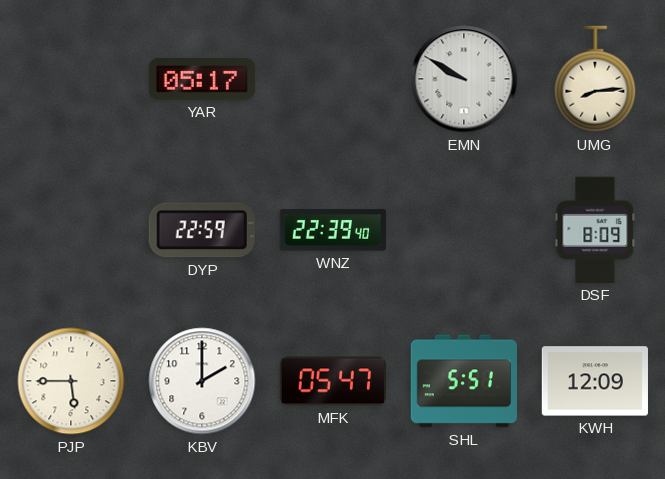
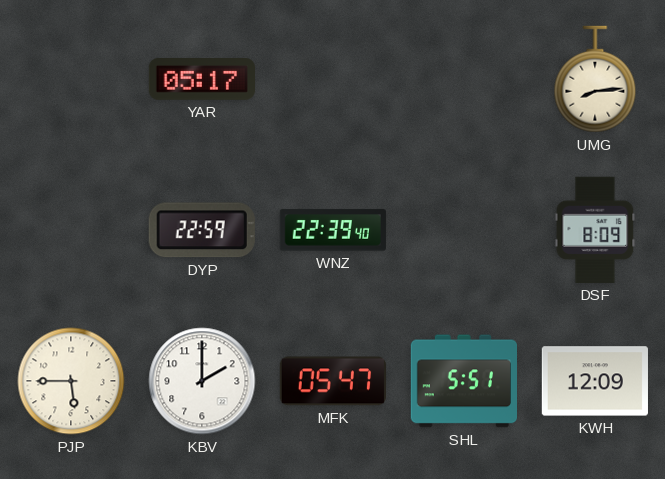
EMN: 9:50 -> none
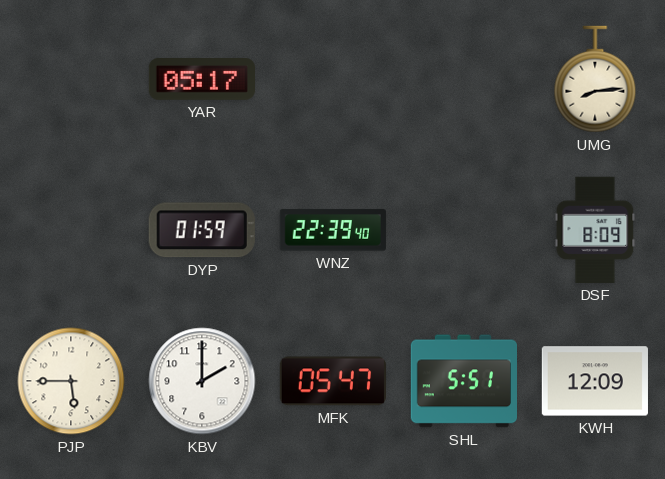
DYP: 22:59 -> 01:59
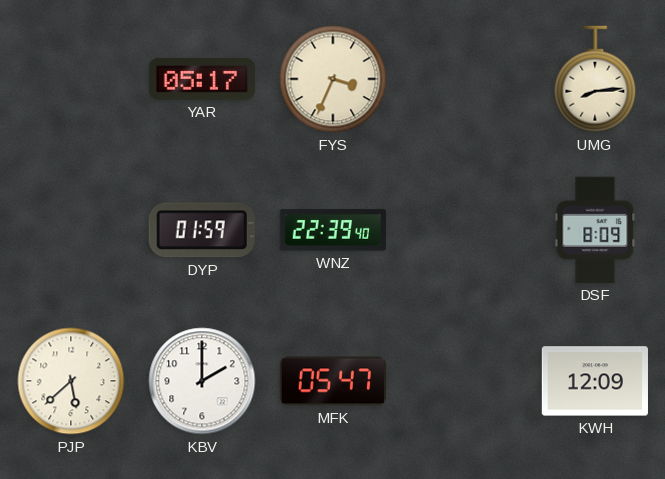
FYS: none -> 3:34
PJP: 5:45 -> 5:38
SHL: 5:51 -> none
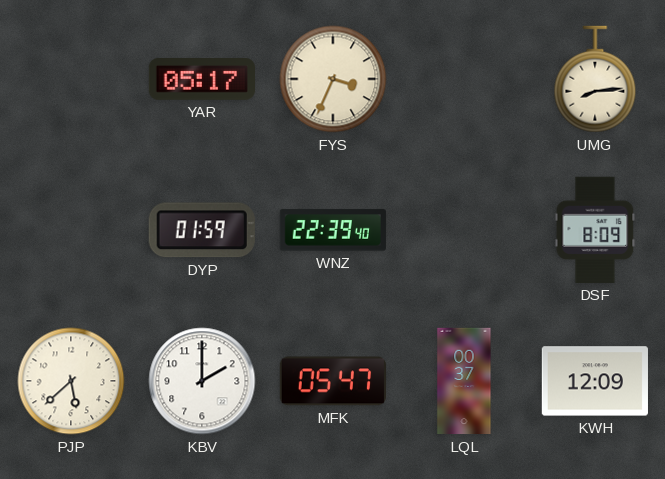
LQL: none -> 00:37
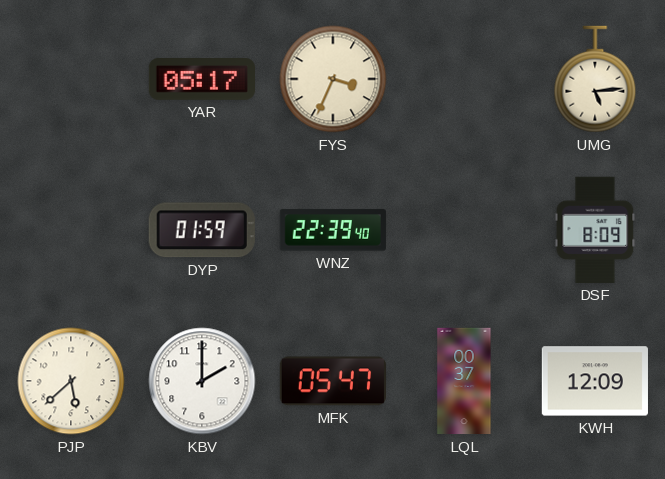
UMG: 8:14 -> 5:14
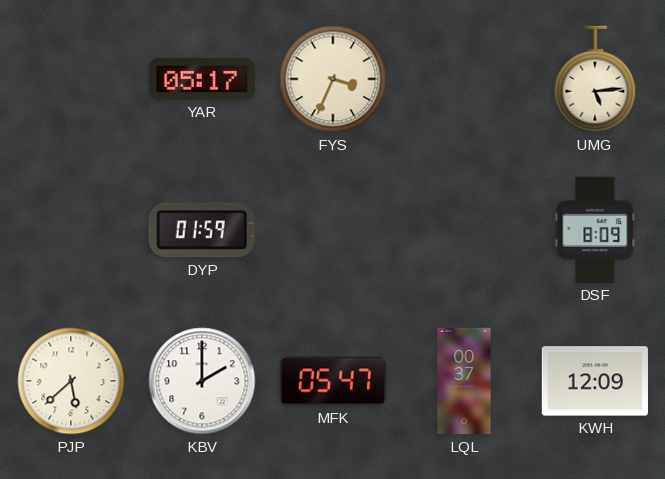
WNZ: 22:39 -> none
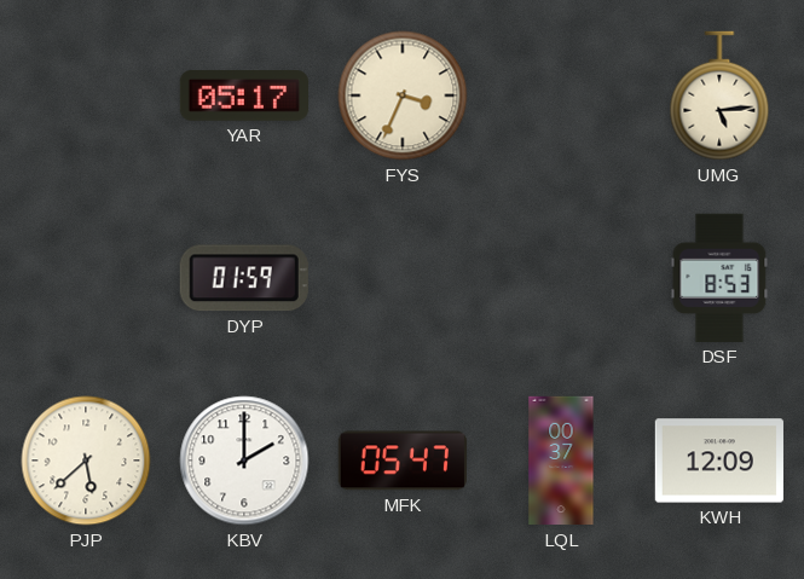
DSF: 8:09 -> 8:53
